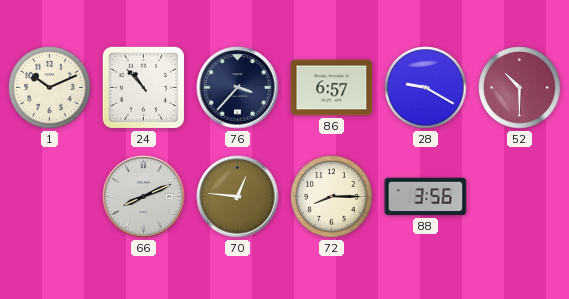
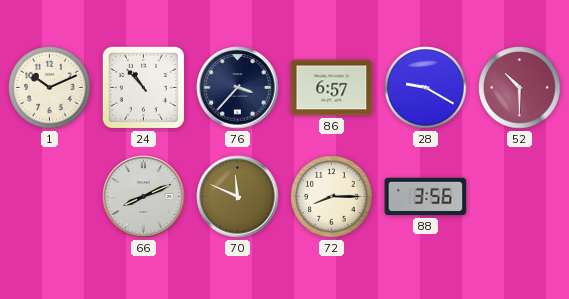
70: 12:46 -> 11:49
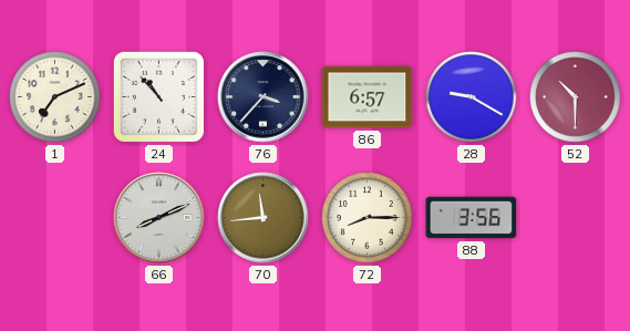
1: 10:11 -> 7:11
70: 11:49 -> 11:44
